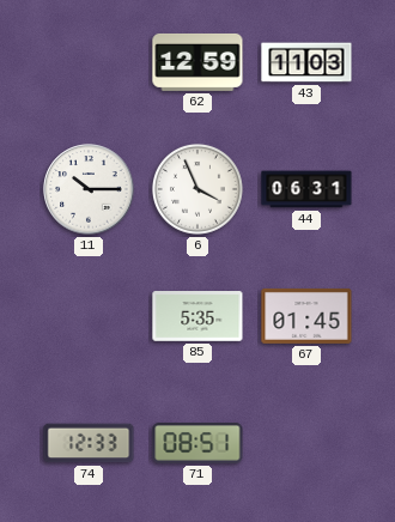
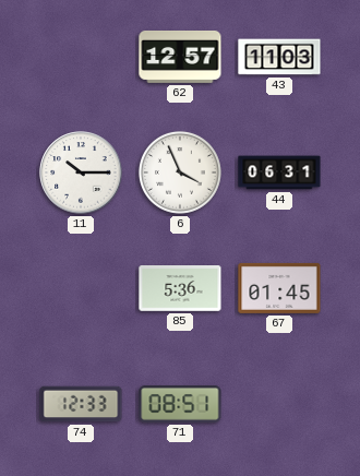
62: 12:59 -> 12:57
85: 5:35 -> 5:36
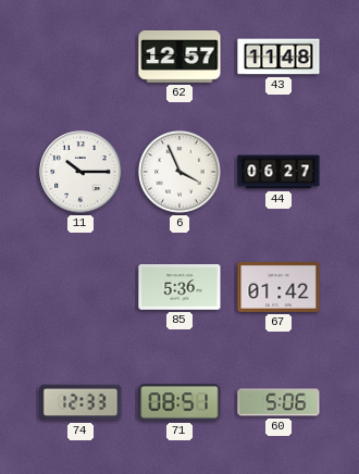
43: 11:03 -> 11:48
44: 06:31 -> 06:27
67: 01:45 -> 01:42
60: none -> 5:06
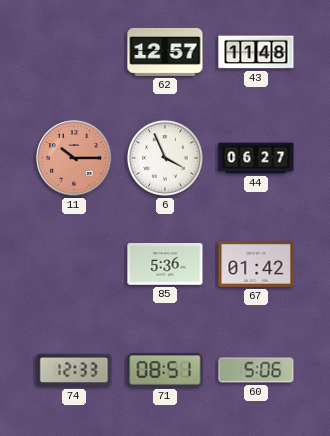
11 dial: white -> salmon
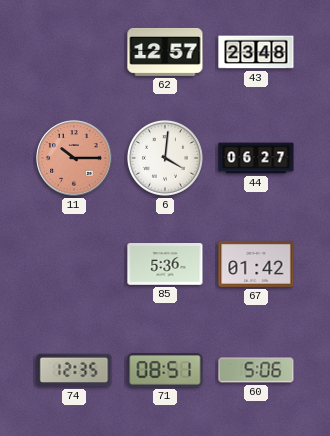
43: 11:48 -> 23:48
6: 3:56 -> 4:01
74: 12:33 -> 12:35
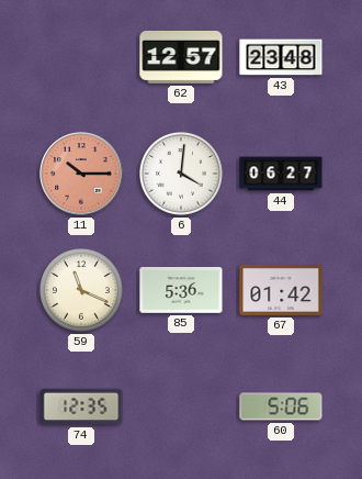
59: none -> 11:19
71: 08:51 -> none
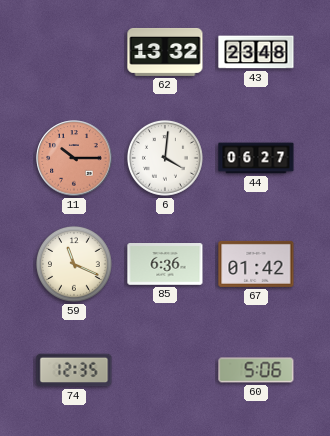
62: 12:57 -> 13:32
85: 5:36 -> 6:36
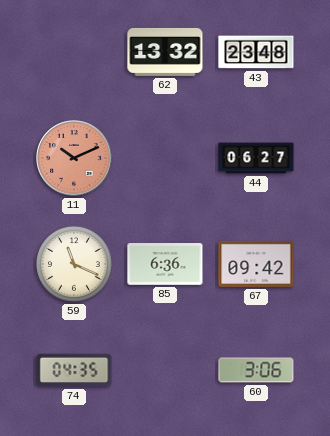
11: 10:15 -> 10:11
6: 4:01 -> none
67: 01:42 -> 09:42
74: 12:35 -> 04:35
60: 5:06 -> 3:06
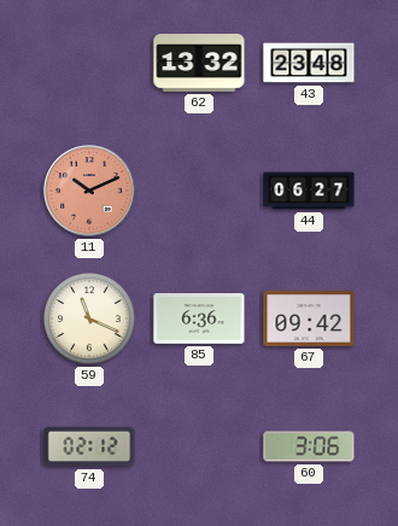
74: 04:35 -> 02:12
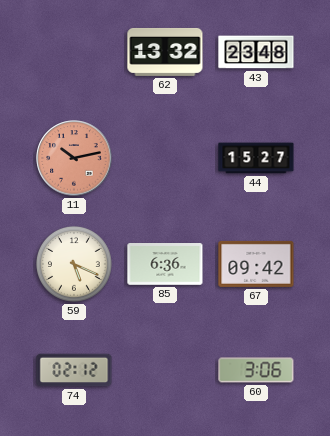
11: 10:11 -> 10:13
44: 06:27 -> 15:27
59: 11:19 -> 5:19
